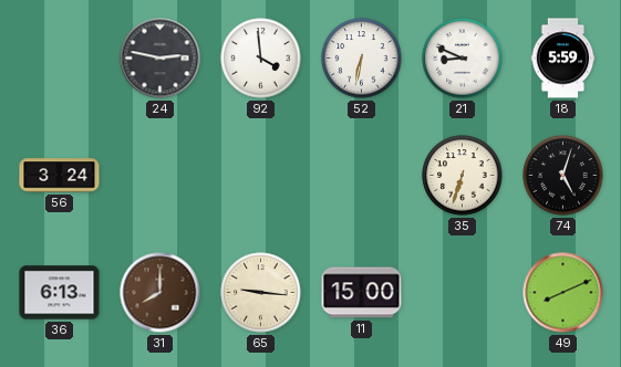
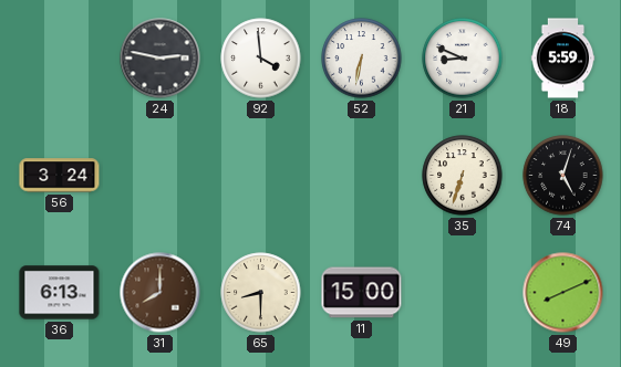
65: 9:16 -> 8:30
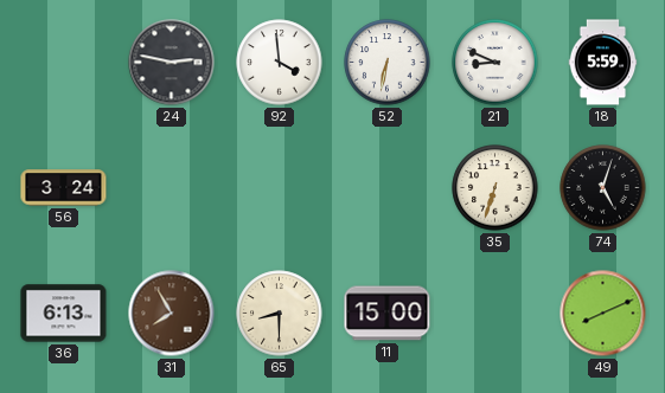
31: 8:00 -> 7:55
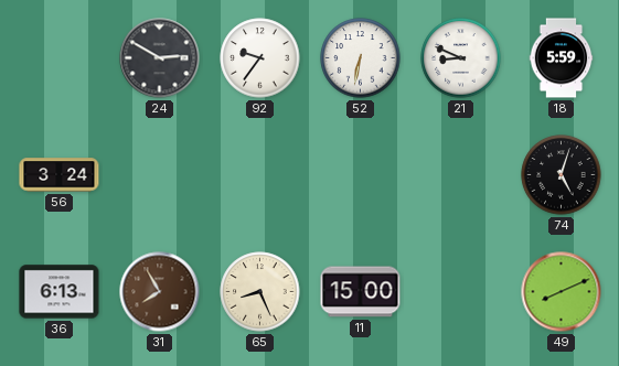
24: 2:47 -> 2:50
92: 3:59 -> 9:36
35: 6:33 -> none
65: 8:30 -> 8:26
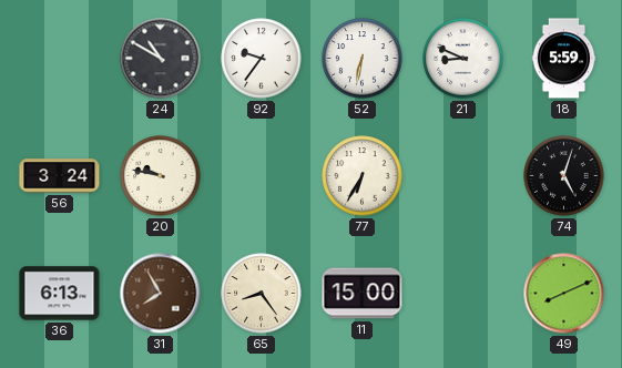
24: 2:50 -> 10:50
20: none -> 9:47
77: none -> 6:35
65: 8:26 -> 8:24
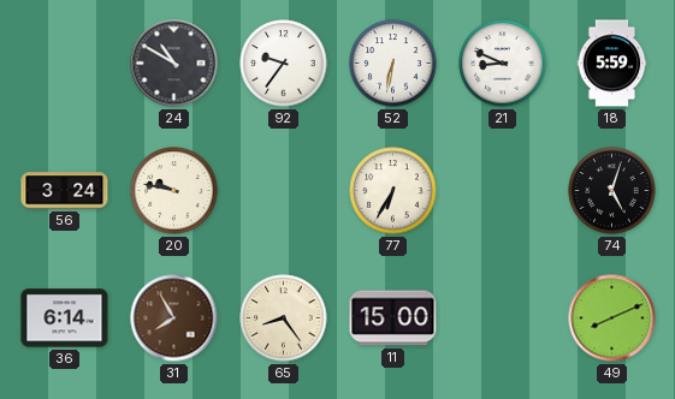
36: 6:13 -> 6:14
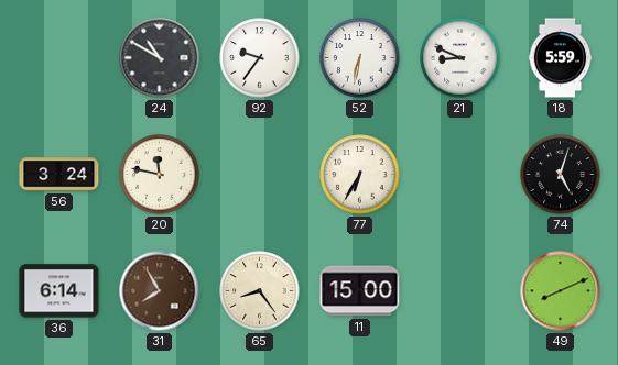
20: 9:47 -> 11:47
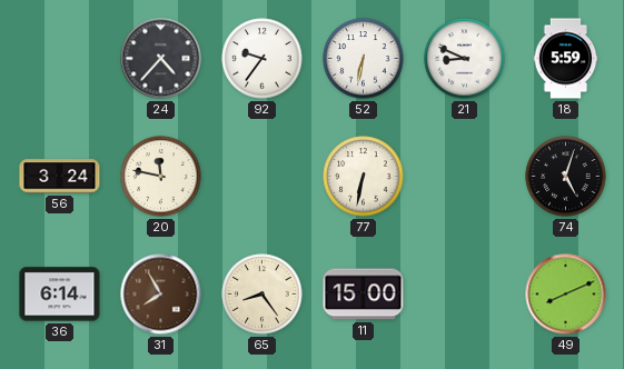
24: 10:50 -> 4:37
77: 6:35 -> 6:32
